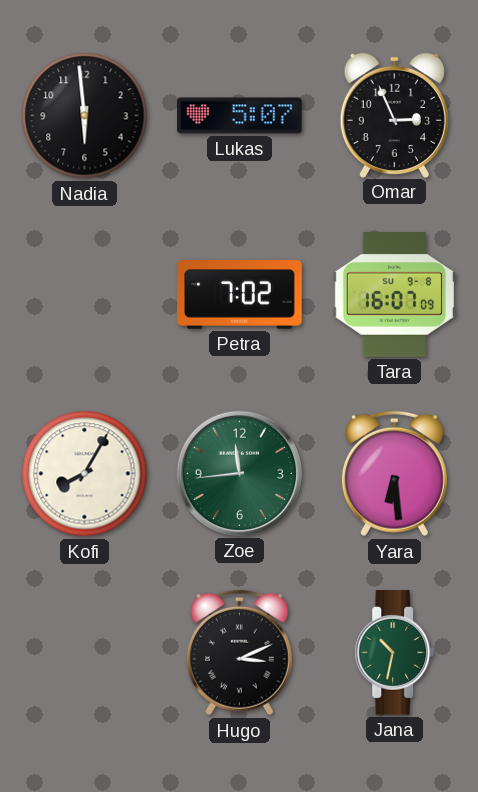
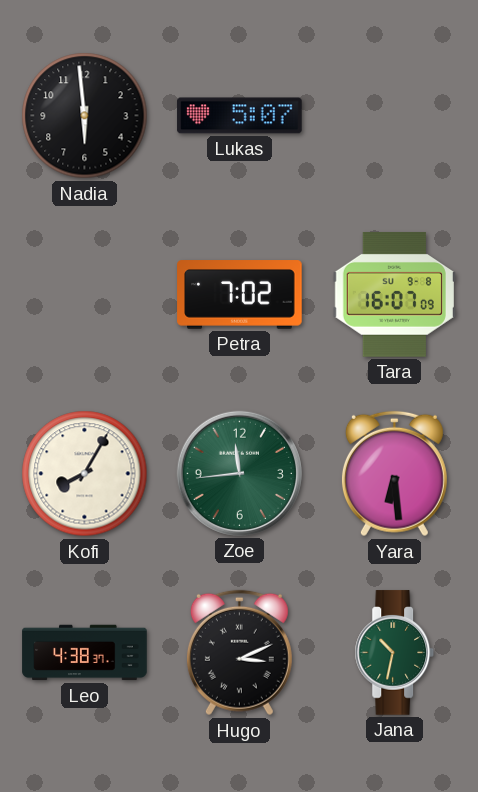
Omar: 2:56 -> none
Leo: none -> 4:38
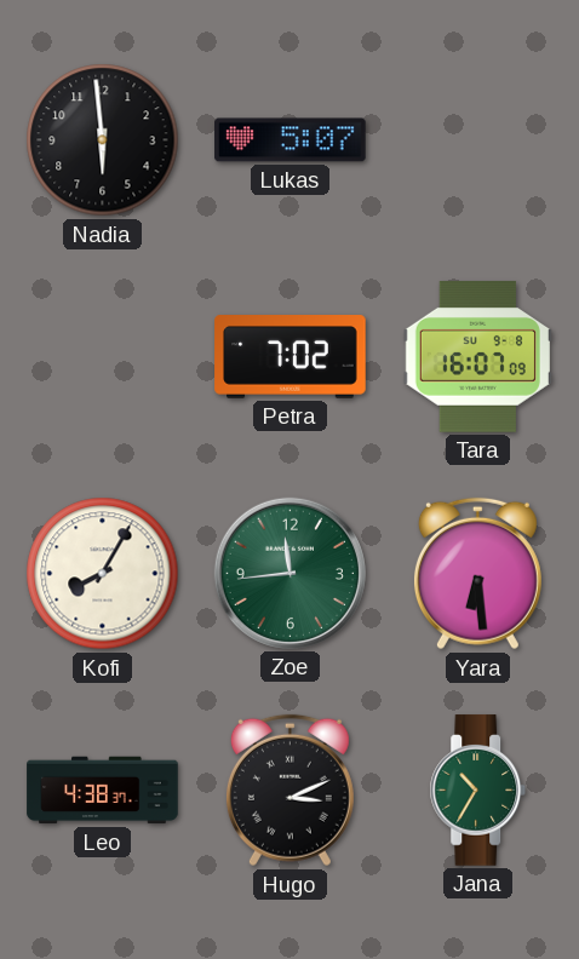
Jana: 10:32 -> 10:35
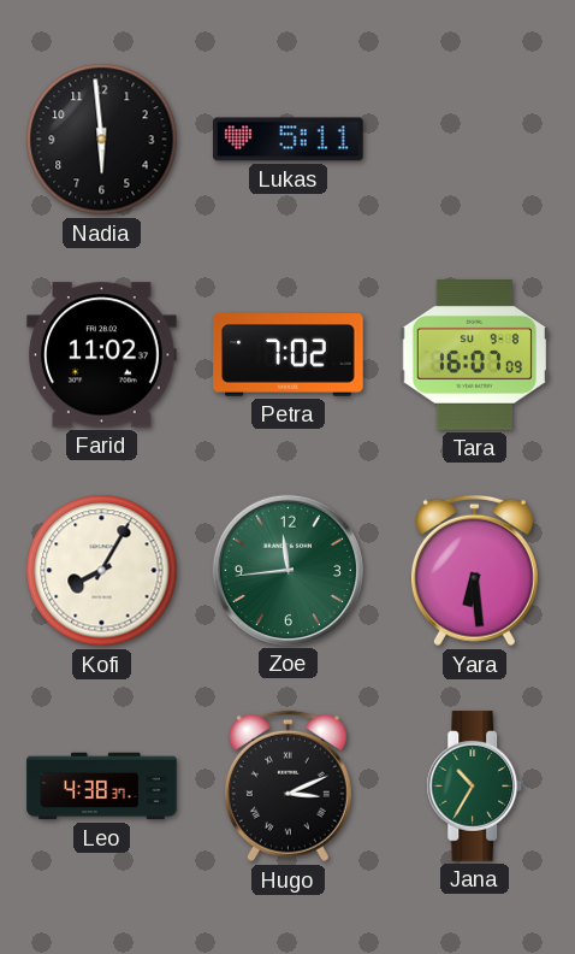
Lukas: 5:07 -> 5:11
Farid: none -> 11:02
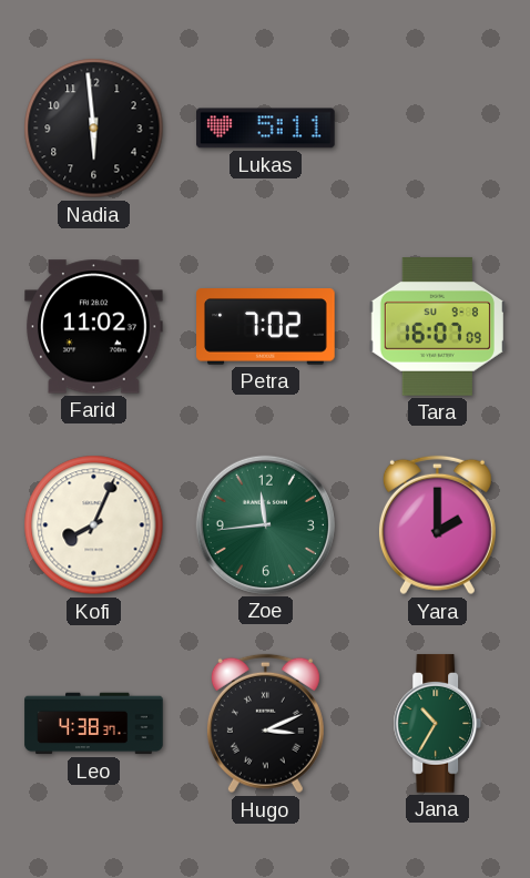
Kofi: 8:05 -> 8:04
Yara: 6:29 -> 2:00
